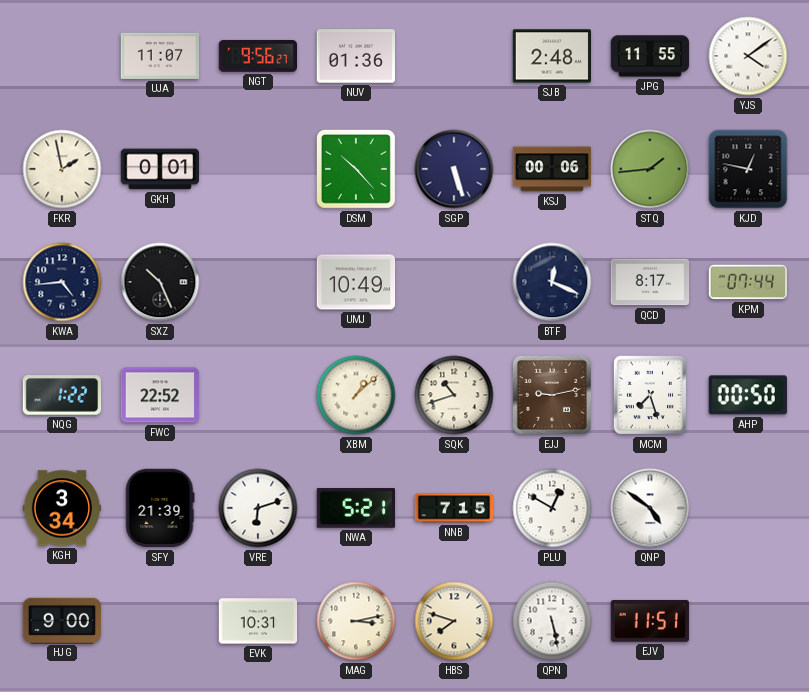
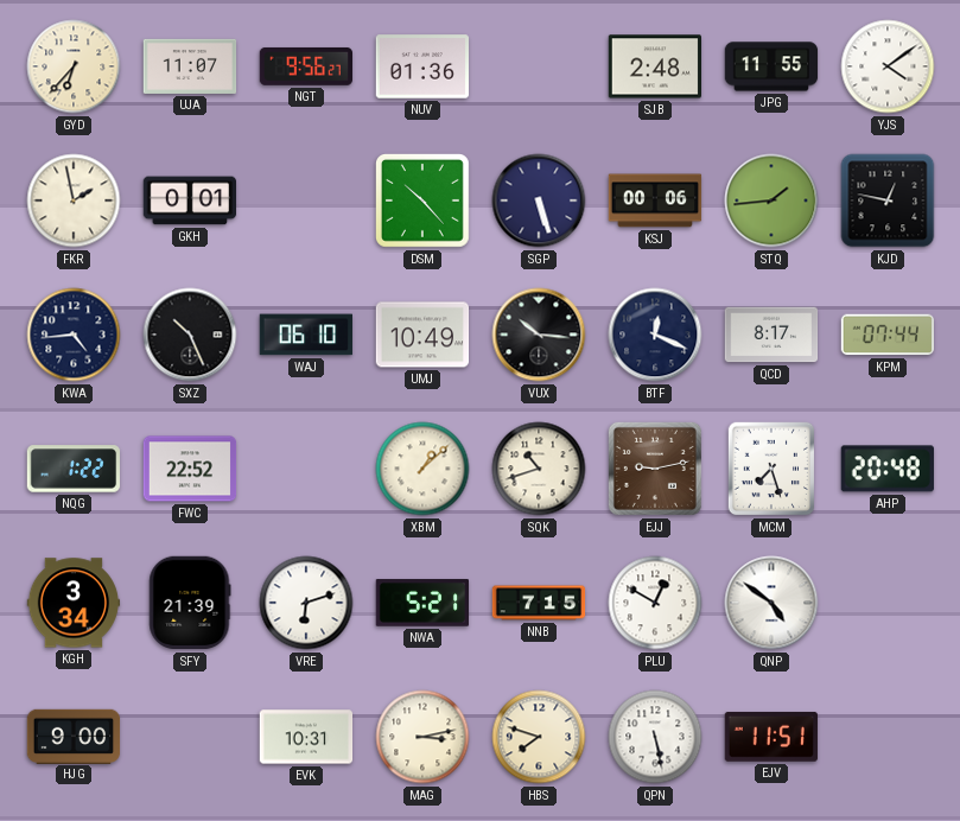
GYD: none -> 6:37
WAJ: none -> 06:10
VUX: none -> 10:16
AHP: 00:50 -> 20:48
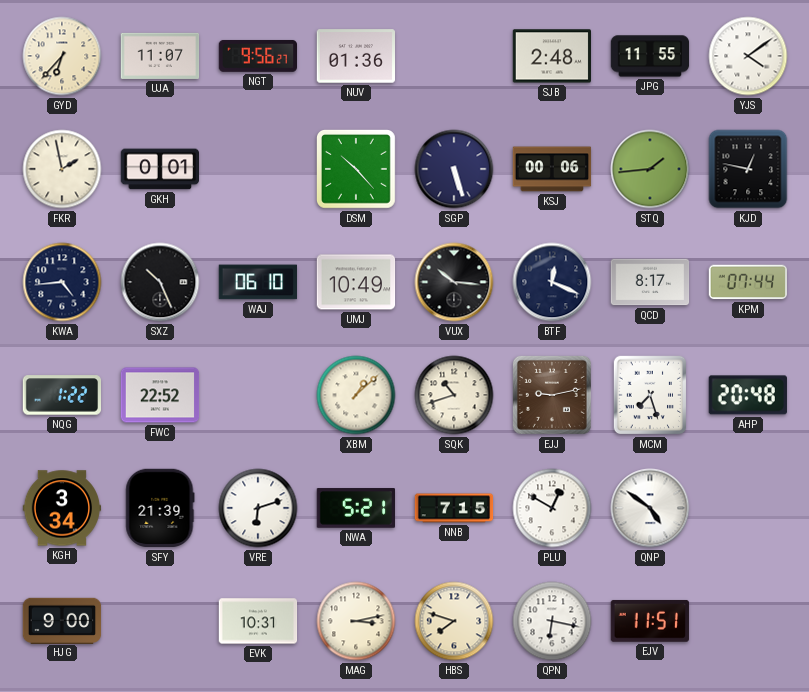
QPN: 5:28 -> 6:17
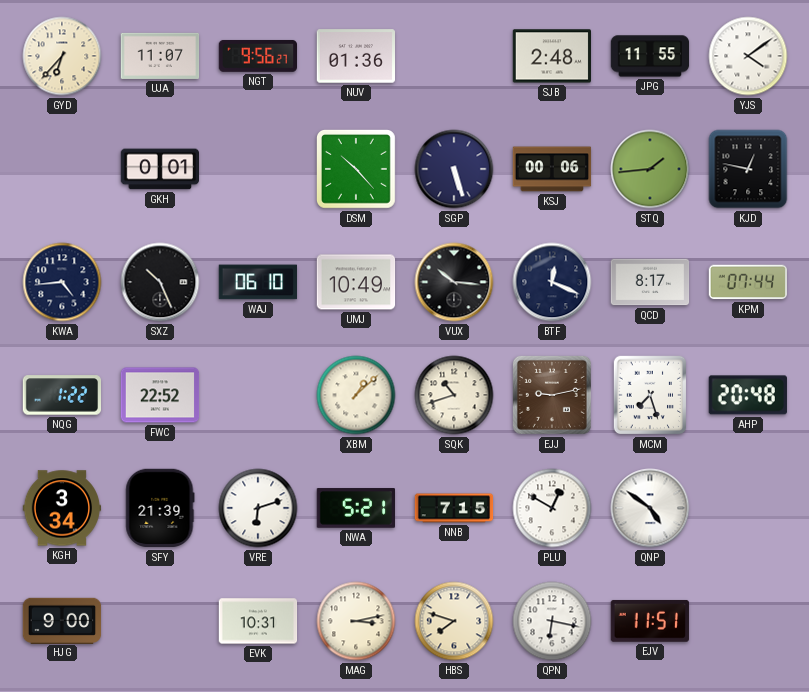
FKR: 1:58 -> none
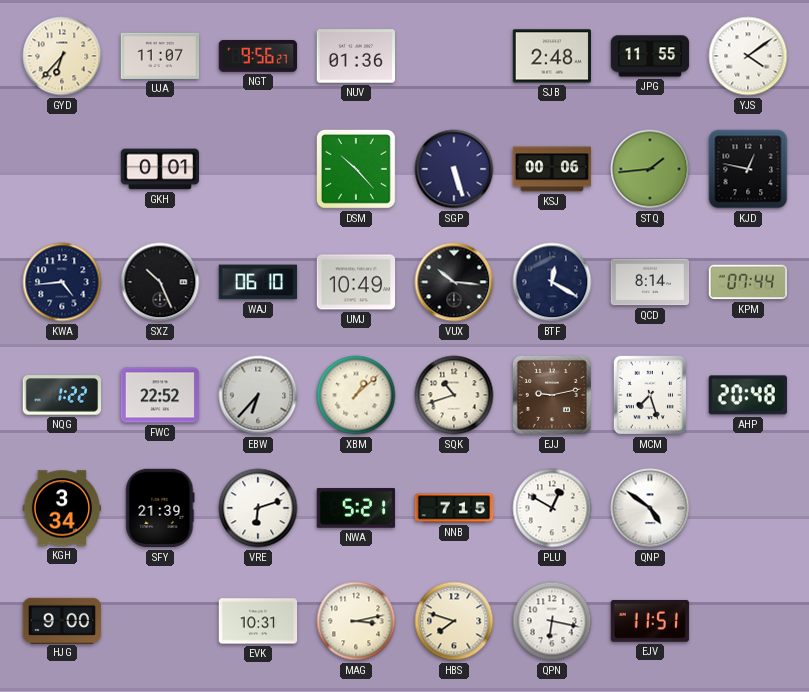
BTF: 12:19 -> 12:20
QCD: 8:17 -> 8:14
EBW: none -> 6:37
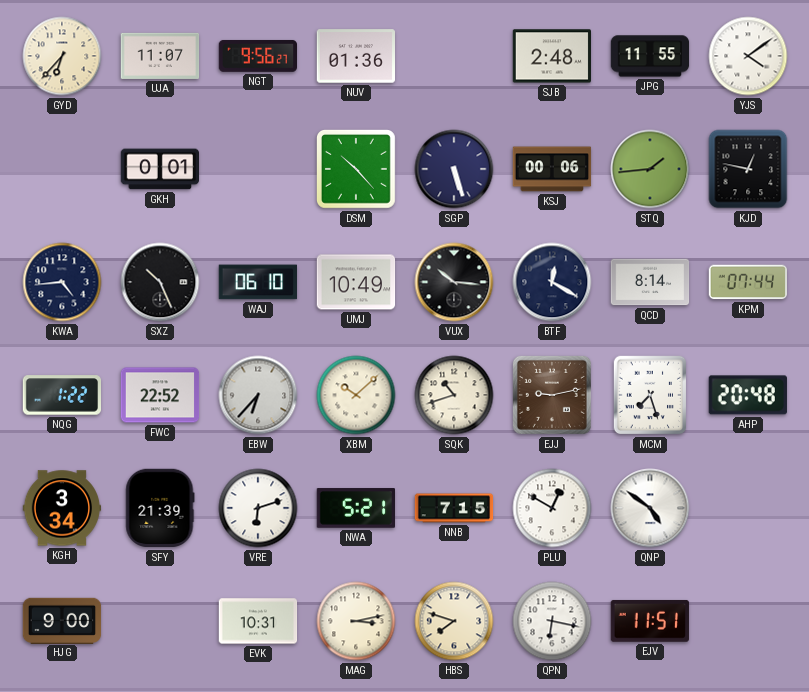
XBM: 1:08 -> 10:08
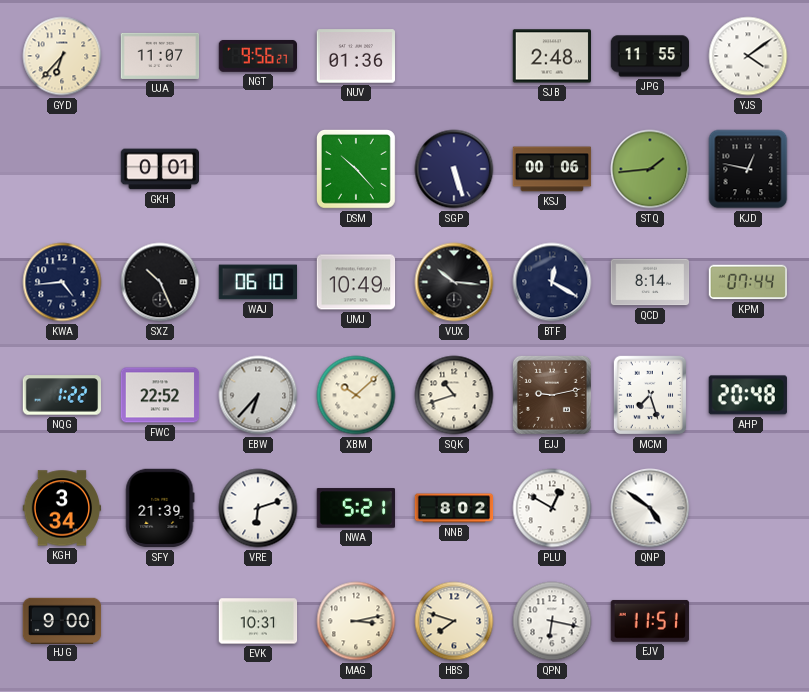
NNB: 7:15 -> 8:02
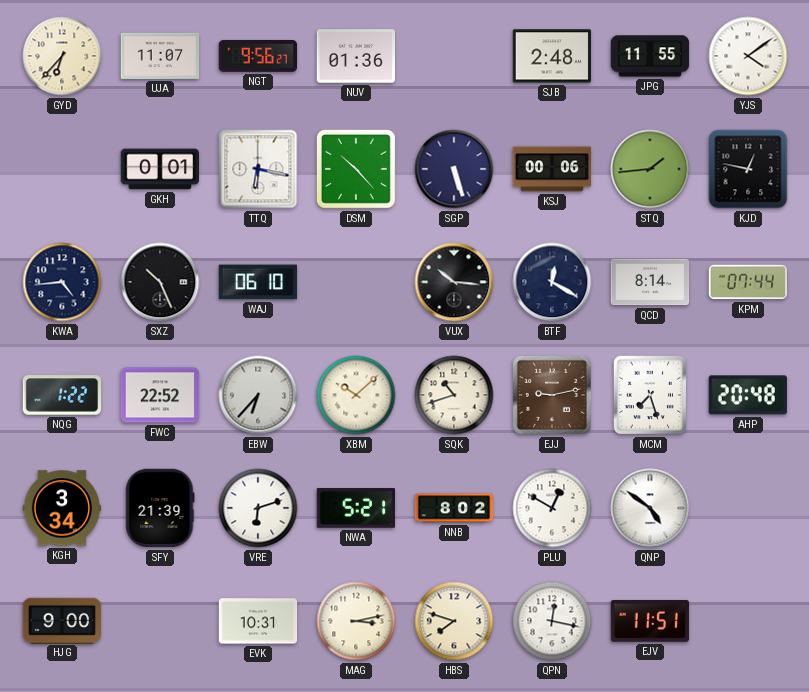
TTQ: none -> 6:17
UMJ: 10:49 -> none
QPN: 6:17 -> 12:17
